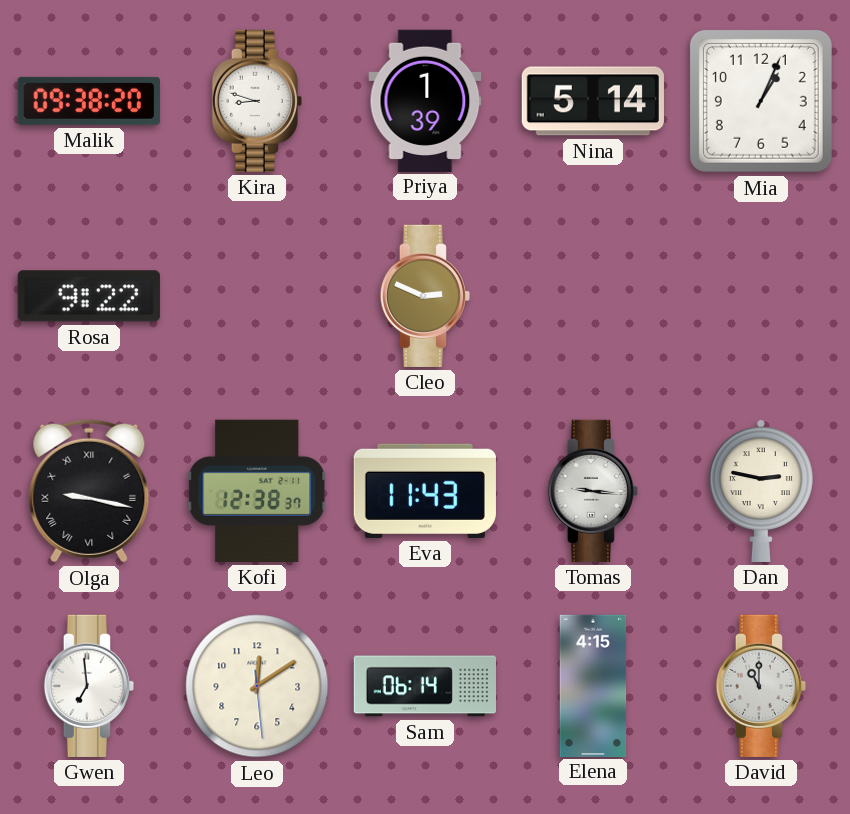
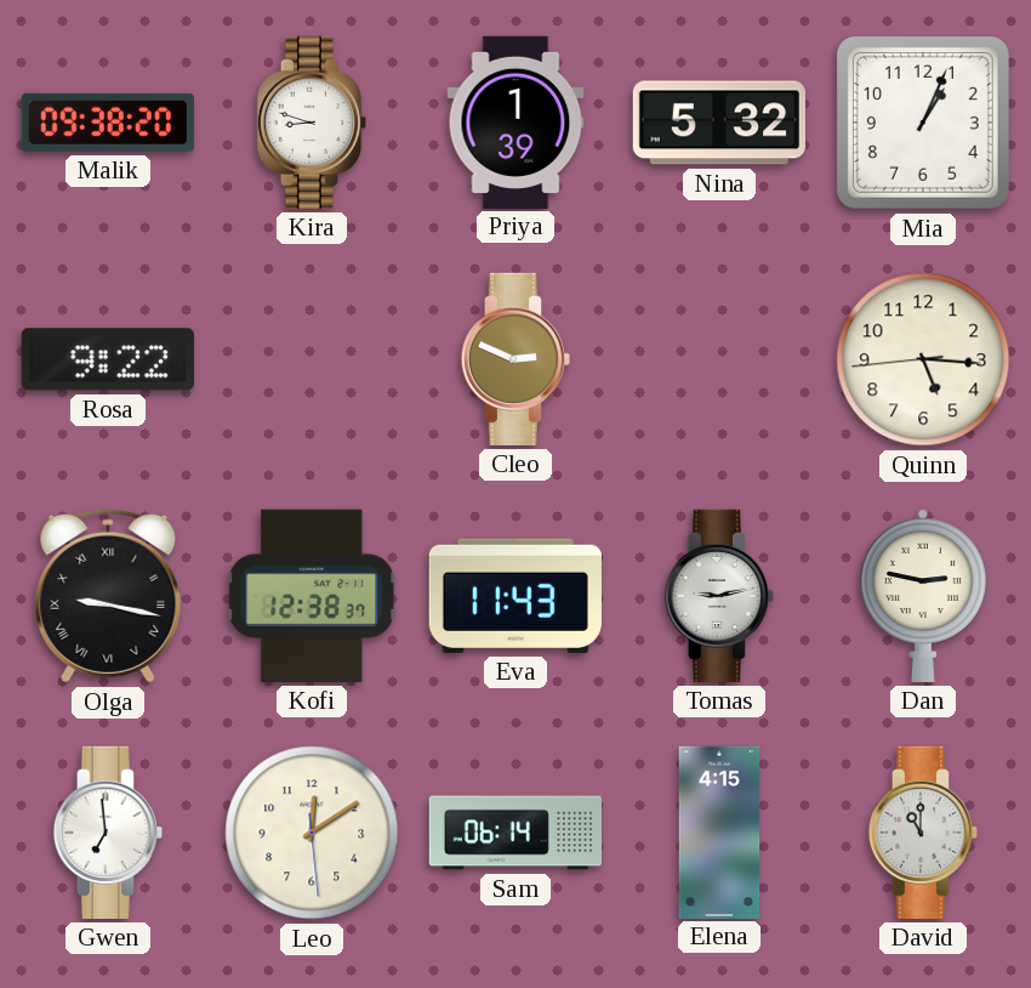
Nina: 5:14 -> 5:32
Quinn: none -> 5:15
Tomas: 9:16 -> 9:13
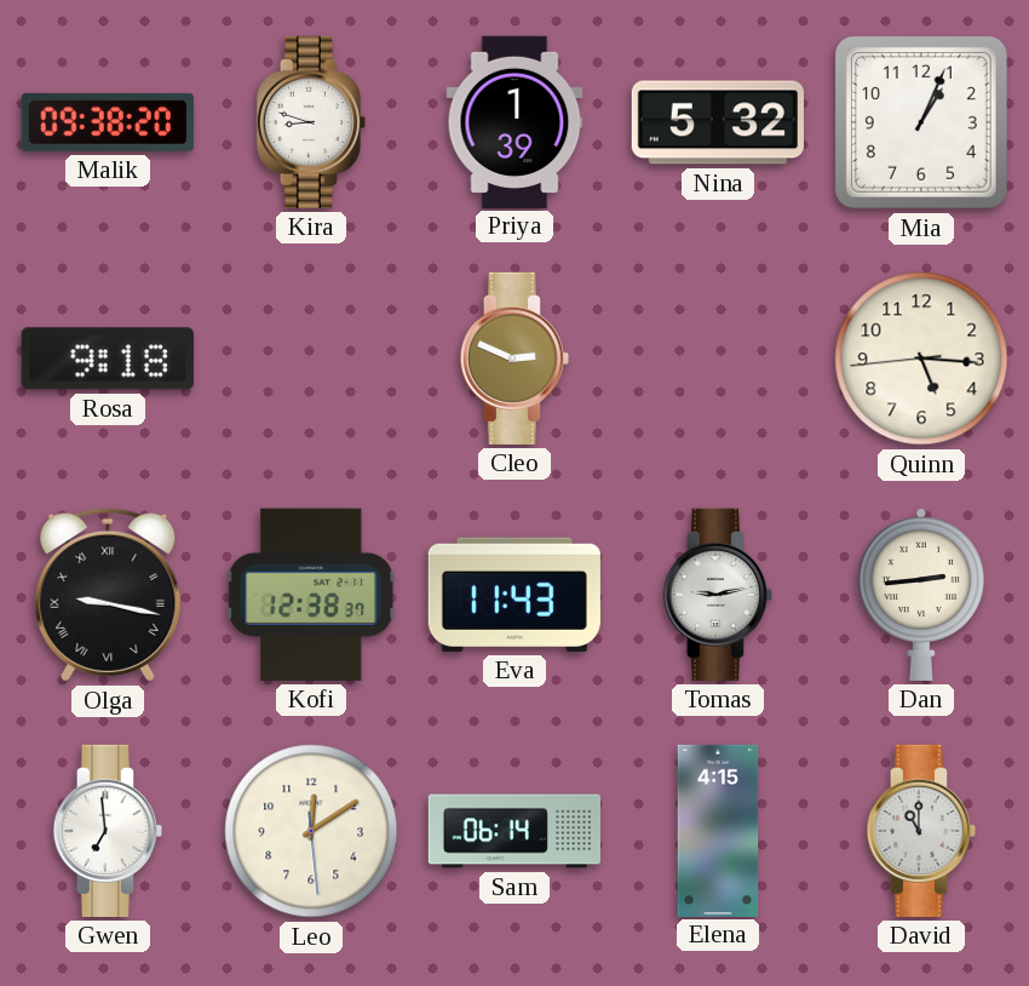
Rosa: 9:22 -> 9:18
Dan: 2:47 -> 2:44
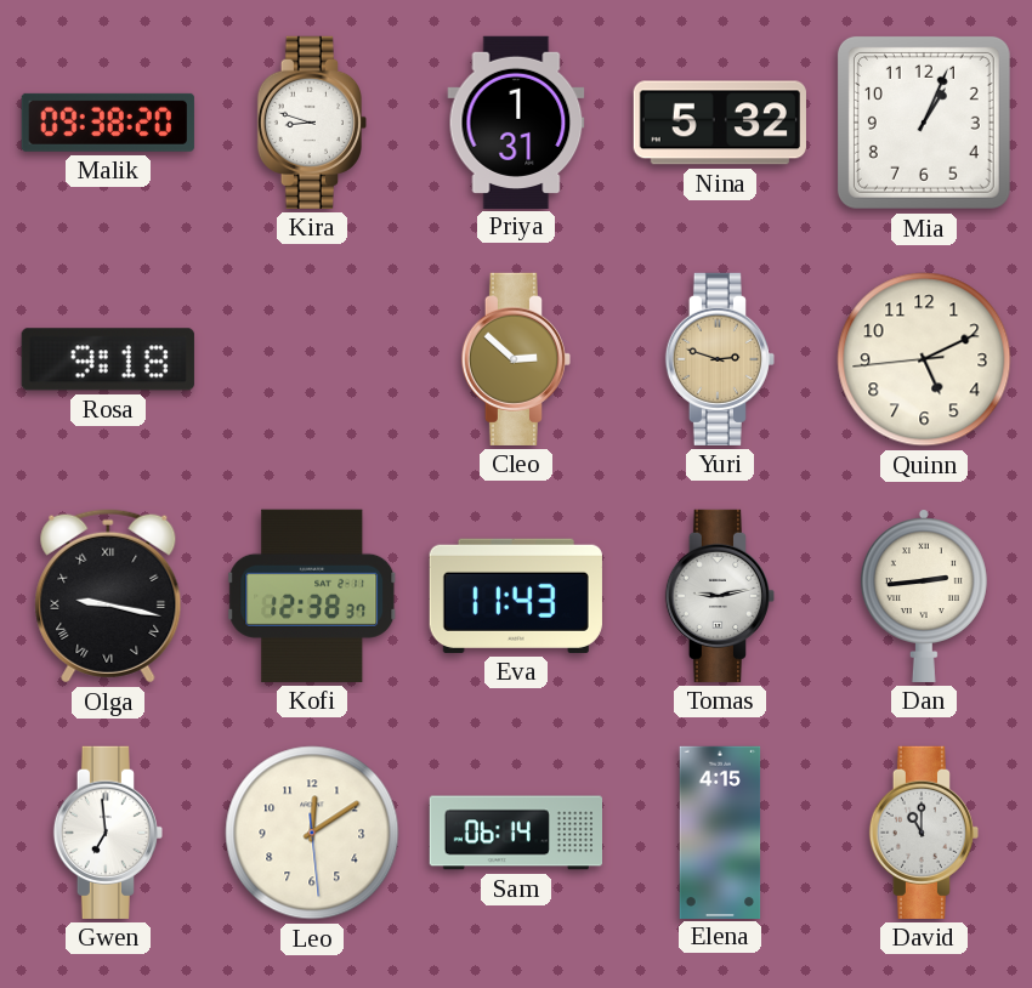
Priya: 1:39 -> 1:31
Cleo: 2:49 -> 2:52
Yuri: none -> 2:48
Quinn: 5:15 -> 5:10
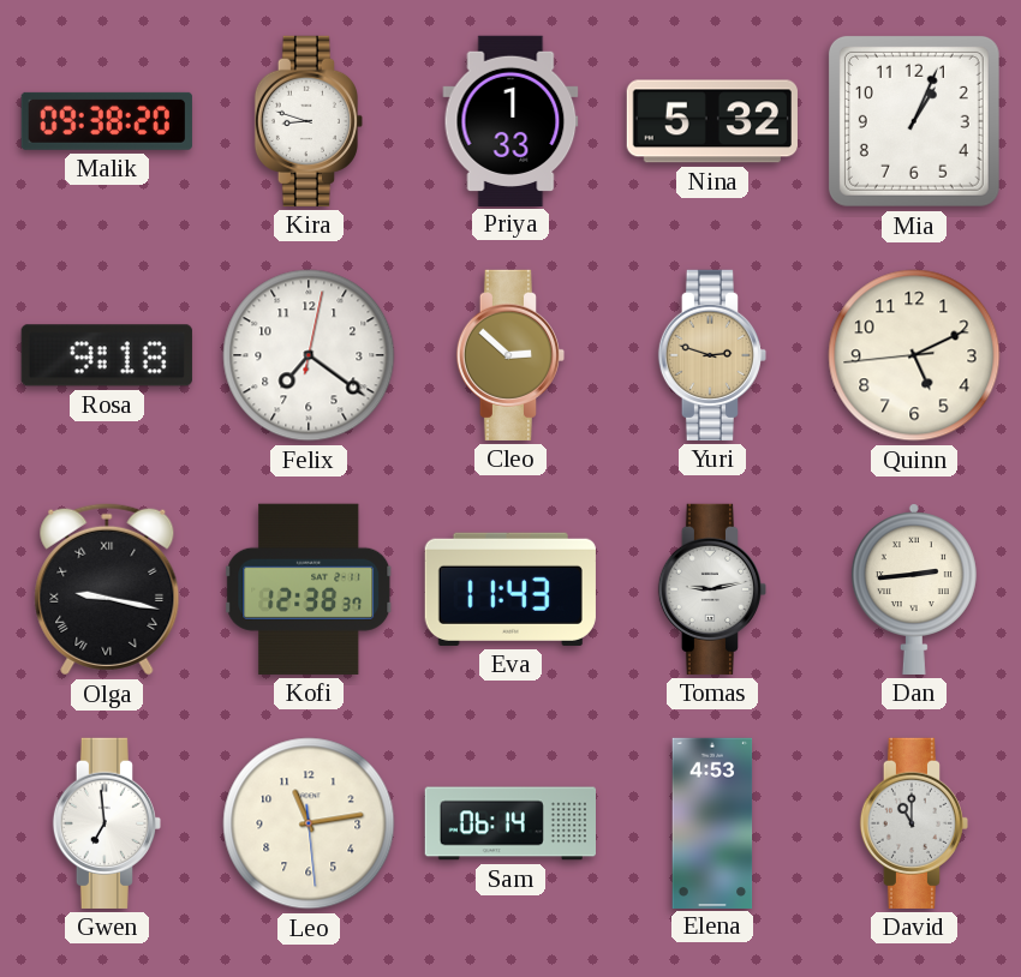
Priya: 1:31 -> 1:33
Felix: none -> 7:21
Leo: 12:09 -> 11:13
Elena: 4:15 -> 4:53
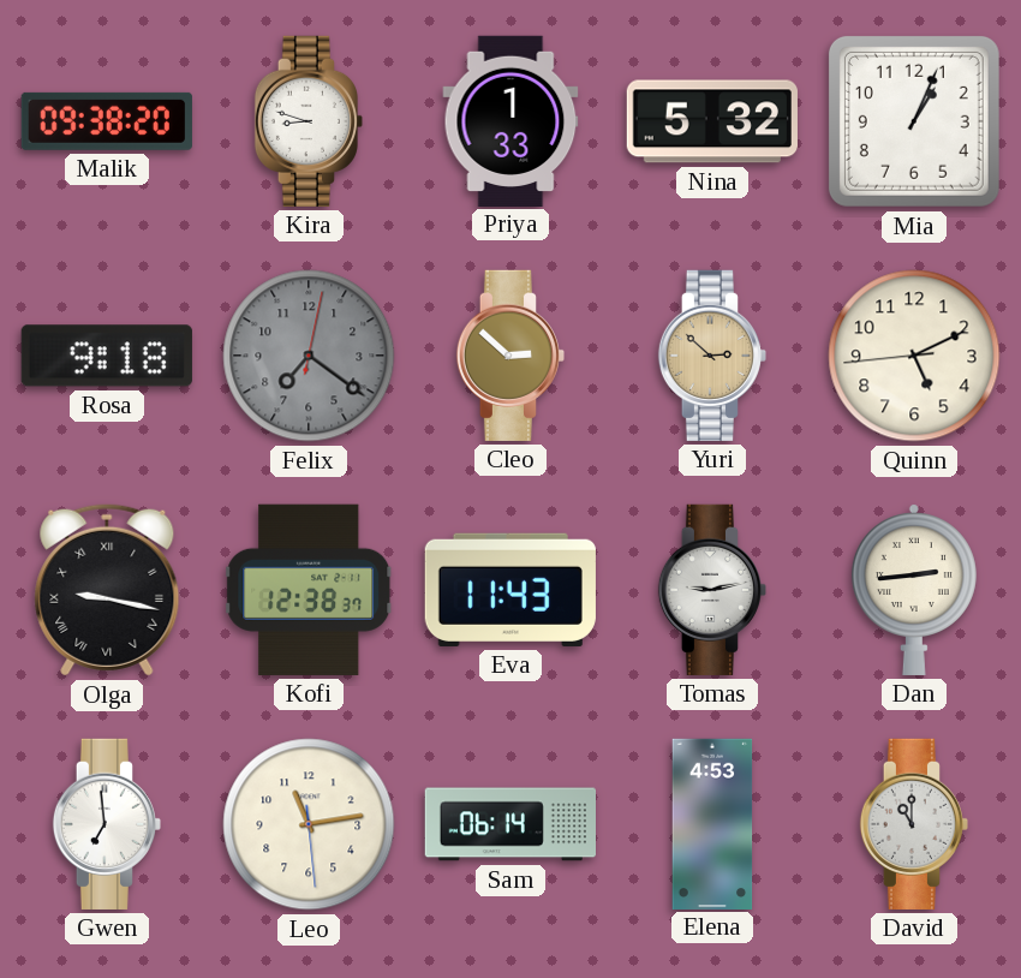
Felix dial: white -> grey
Yuri: 2:48 -> 2:52
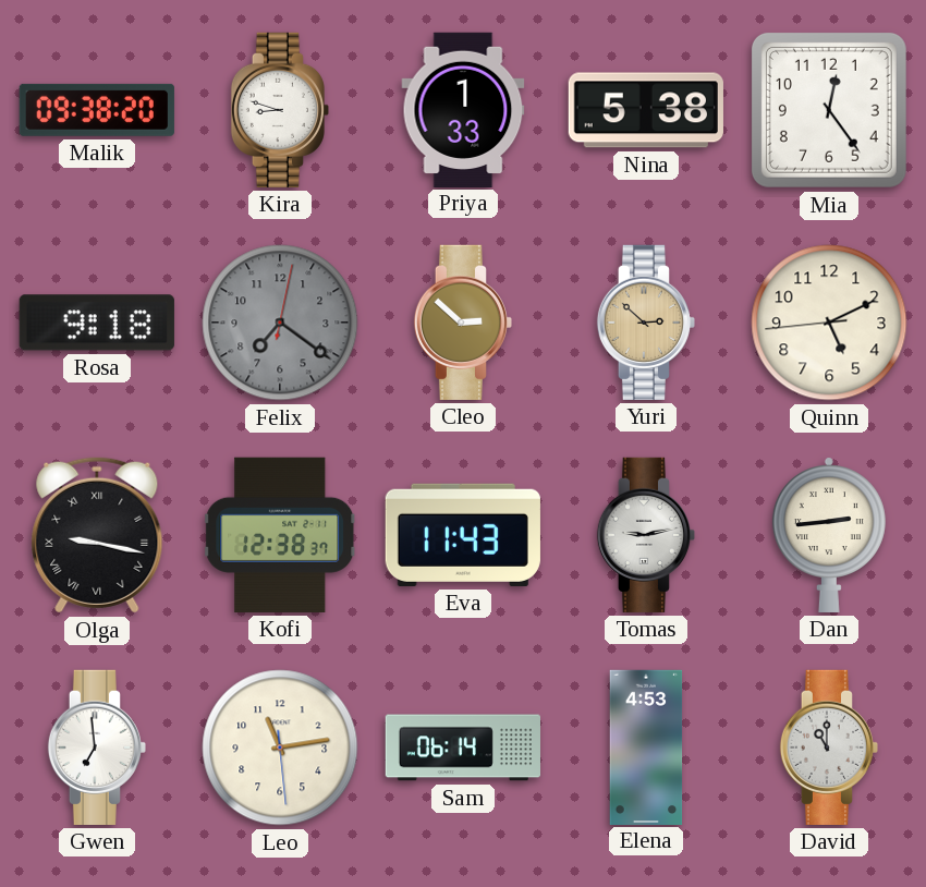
Nina: 5:32 -> 5:38
Mia: 1:04 -> 12:24
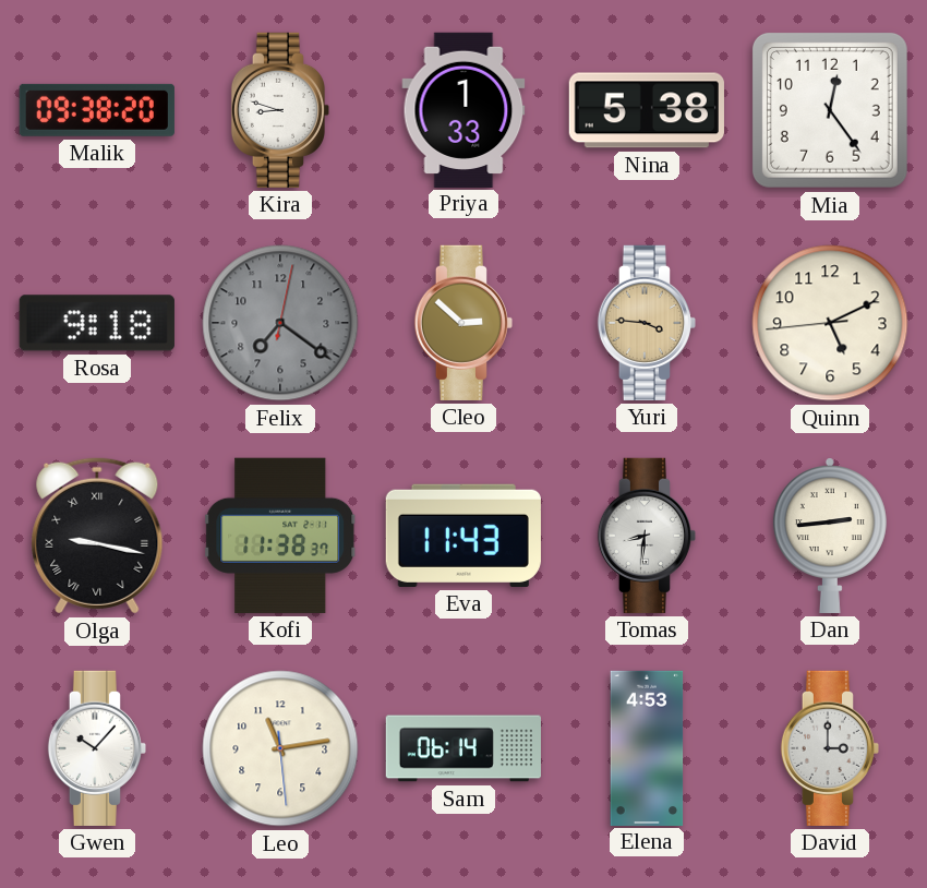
Yuri: 2:52 -> 3:46
Kofi: 12:38 -> 11:38
Tomas: 9:13 -> 8:31
Gwen: 6:59 -> 10:07
David: 11:00 -> 3:00
